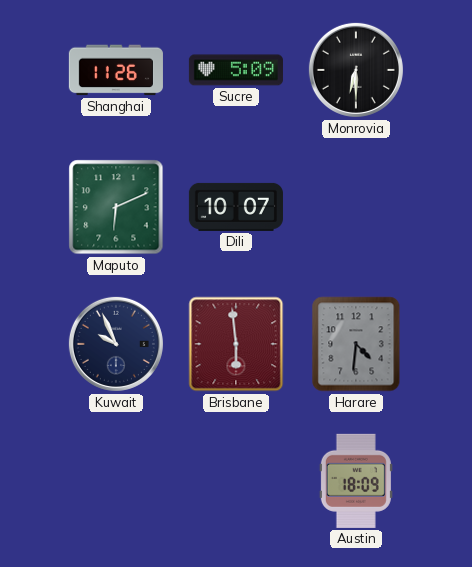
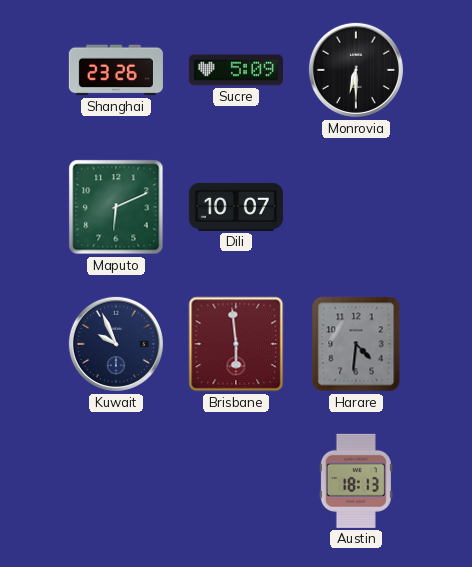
Shanghai: 11:26 -> 23:26
Austin: 18:09 -> 18:13
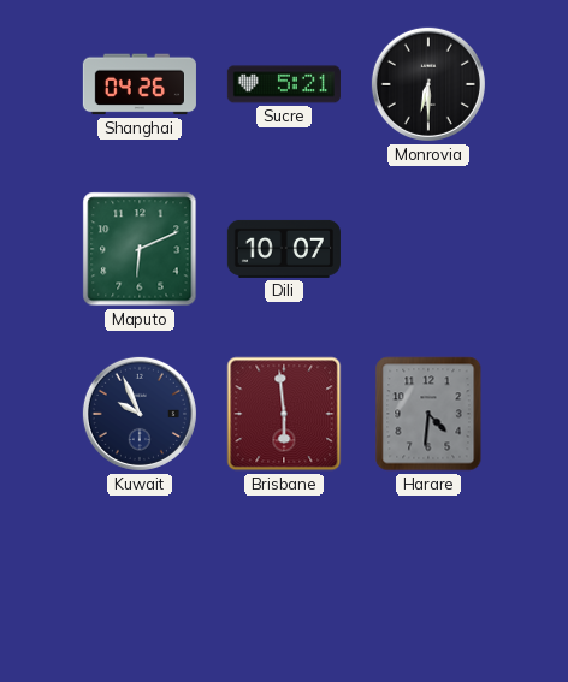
Shanghai: 23:26 -> 04:26
Sucre: 5:09 -> 5:21
Austin: 18:13 -> none
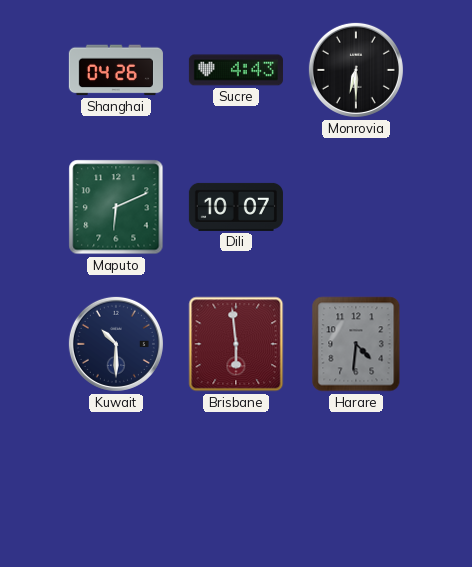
Sucre: 5:21 -> 4:43
Kuwait: 9:56 -> 10:30
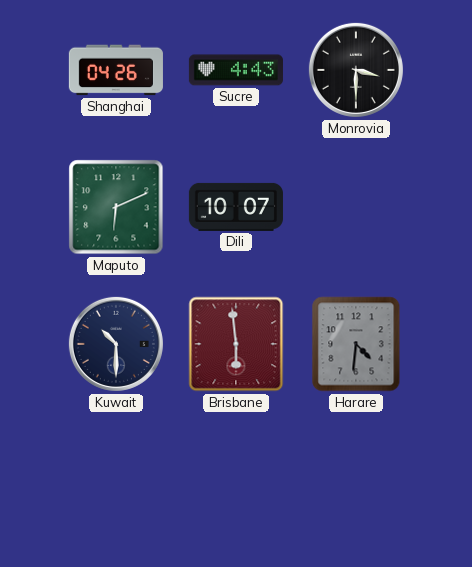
Monrovia: 6:30 -> 3:30
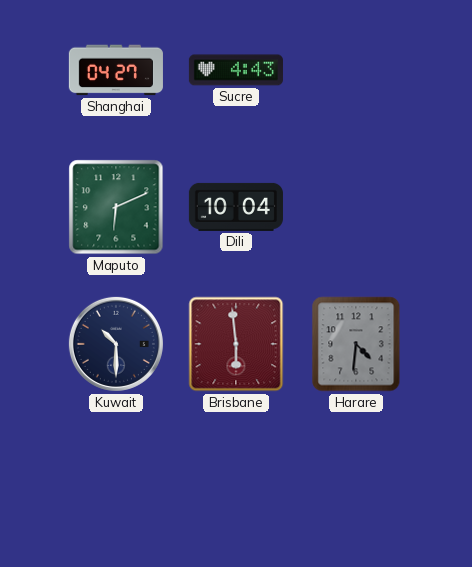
Shanghai: 04:26 -> 04:27
Monrovia: 3:30 -> none
Dili: 10:07 -> 10:04
